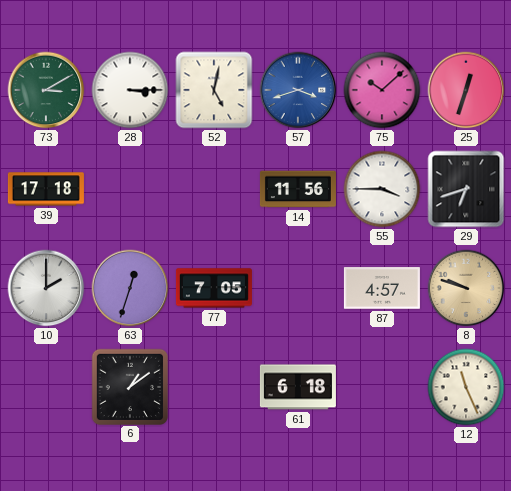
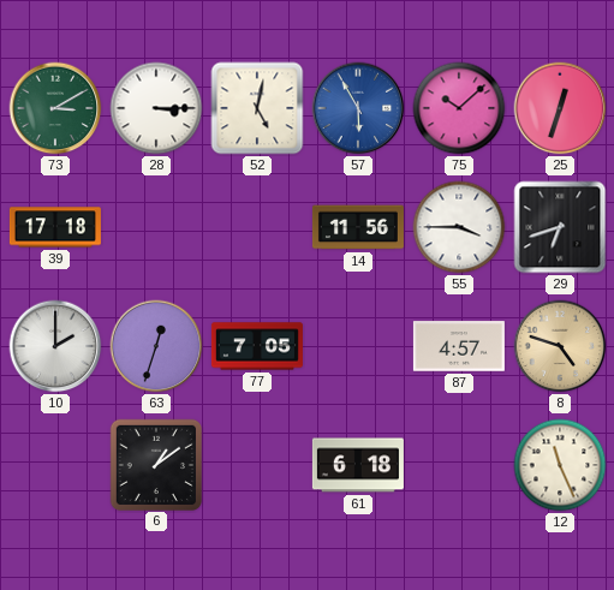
57: 3:42 -> 5:55
8: 9:48 -> 4:48
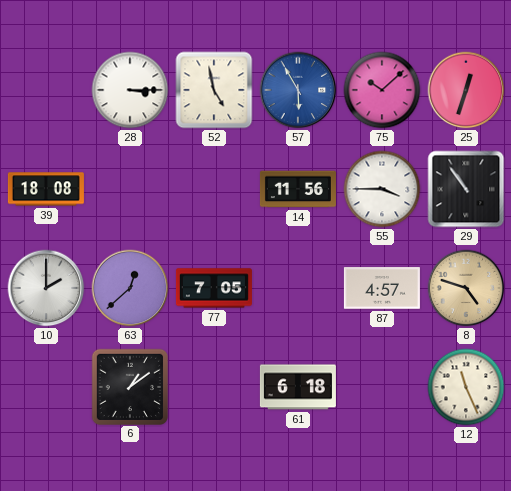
73: 3:10 -> none
52: 5:02 -> 4:58
39: 17:18 -> 18:08
29: 6:42 -> 10:54
63: 12:33 -> 12:38
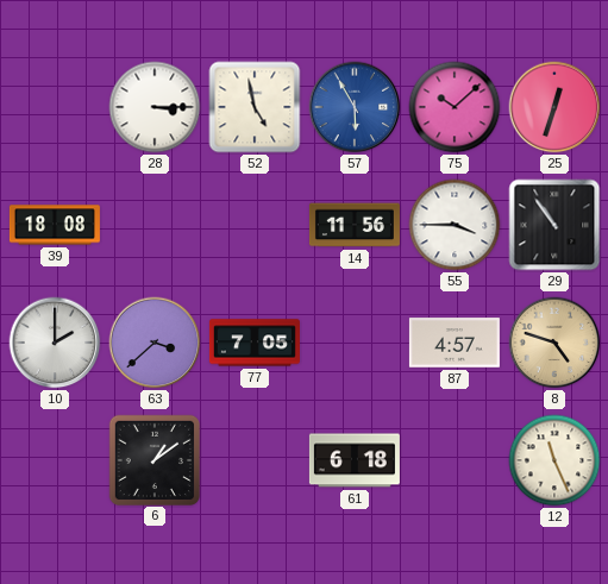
63: 12:38 -> 3:38
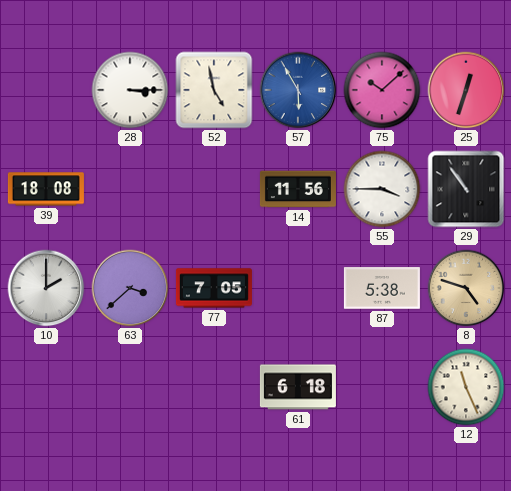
87: 4:57 -> 5:38
6: 1:09 -> none
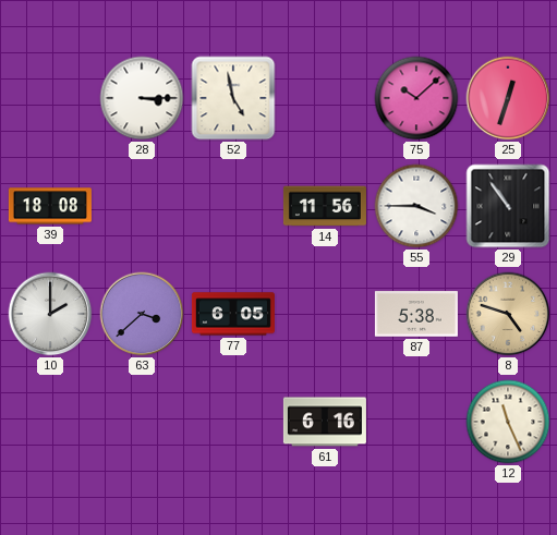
57: 5:55 -> none
77: 7:05 -> 6:05
61: 6:18 -> 6:16
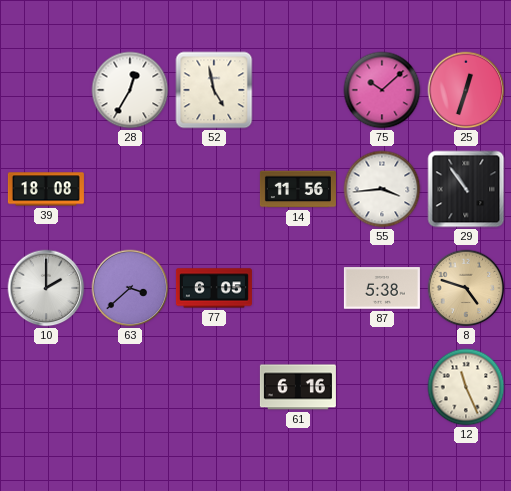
28: 3:15 -> 12:35
55: 3:45 -> 3:44
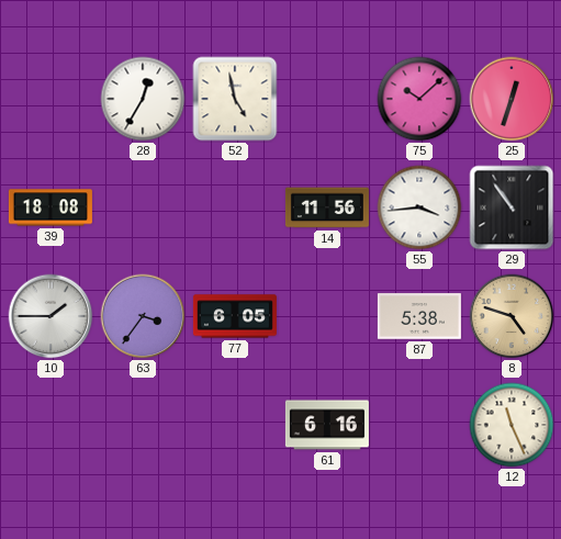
10: 2:00 -> 1:45
63: 3:38 -> 3:36
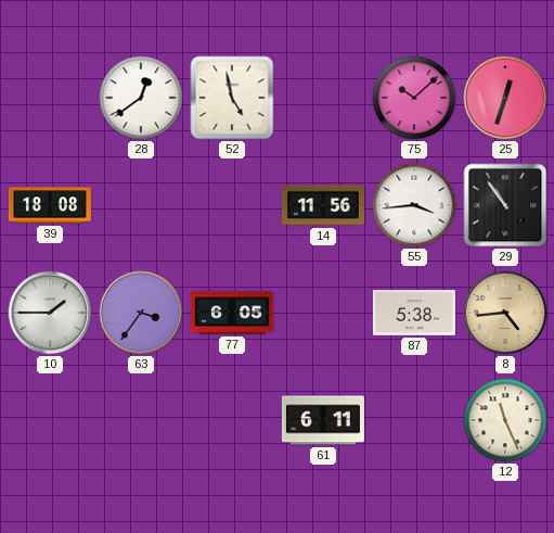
28: 12:35 -> 12:39
8: 4:48 -> 4:44
61: 6:16 -> 6:11
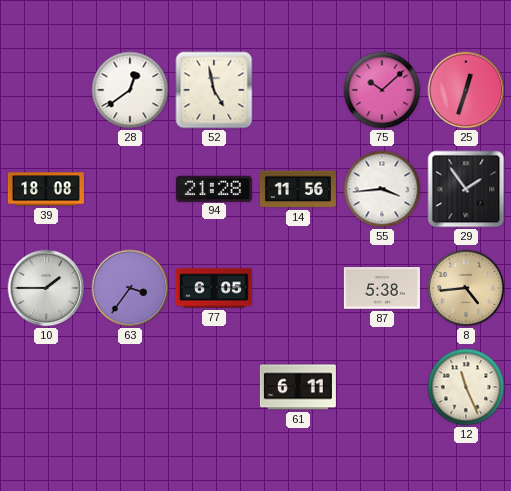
94: none -> 21:28
29: 10:54 -> 1:54
